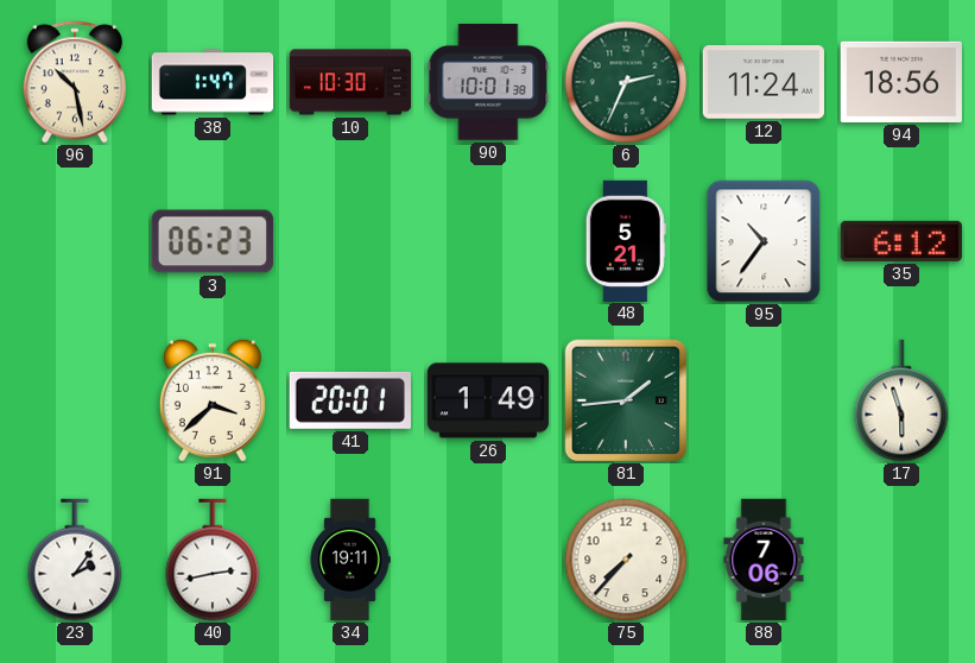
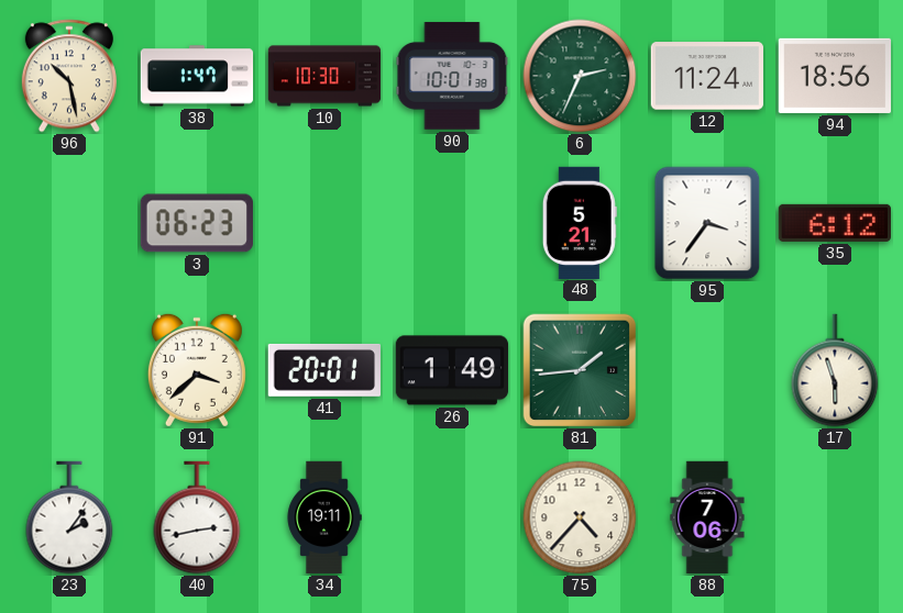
95: 10:36 -> 3:36
75: 7:37 -> 4:37
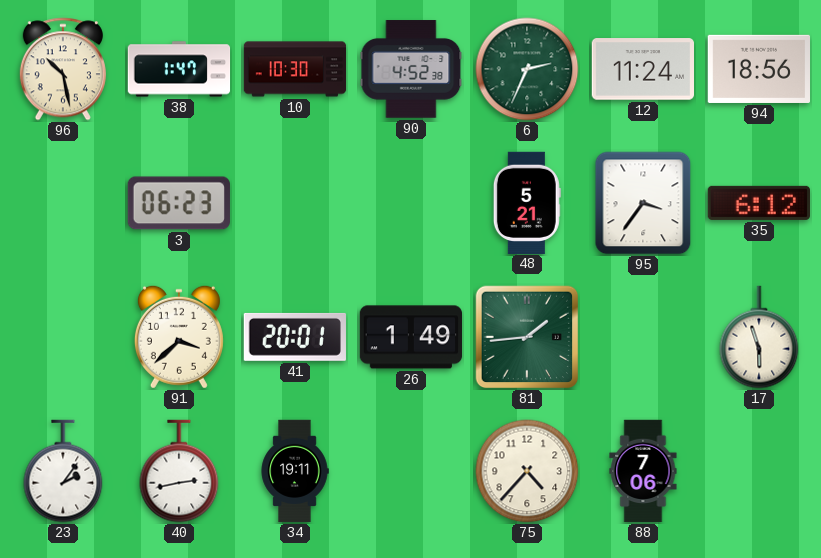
90: 10:01 -> 4:52
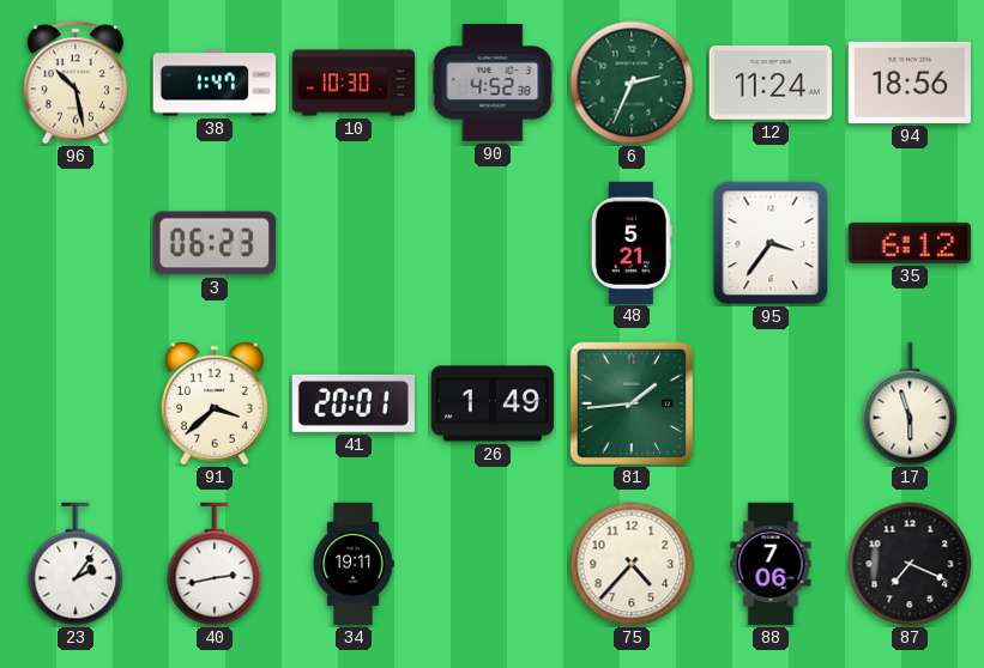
87: none -> 7:19
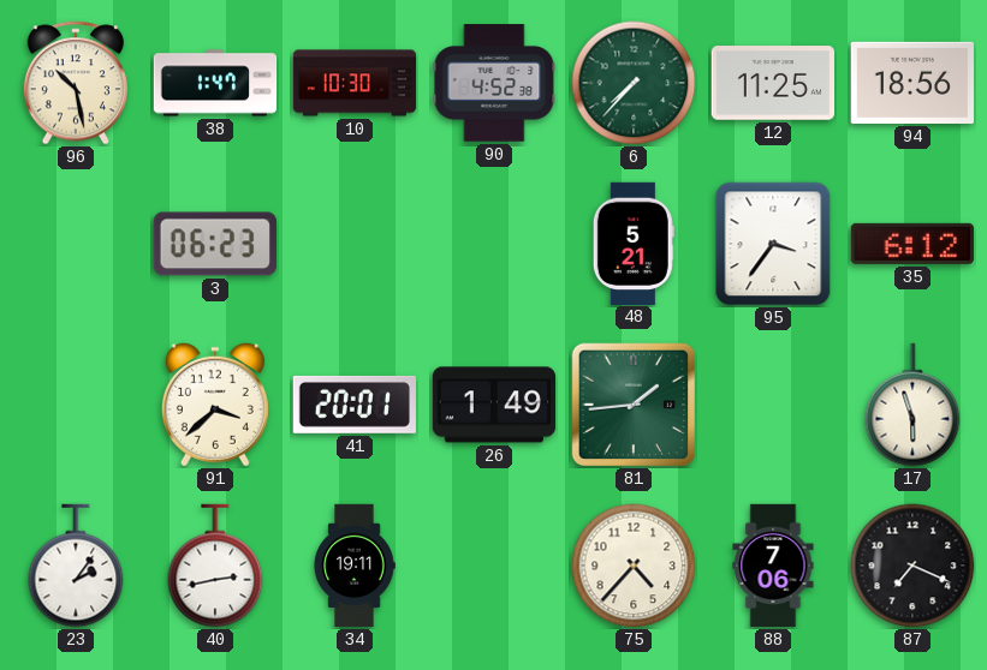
6: 2:34 -> 7:37
12: 11:24 -> 11:25
